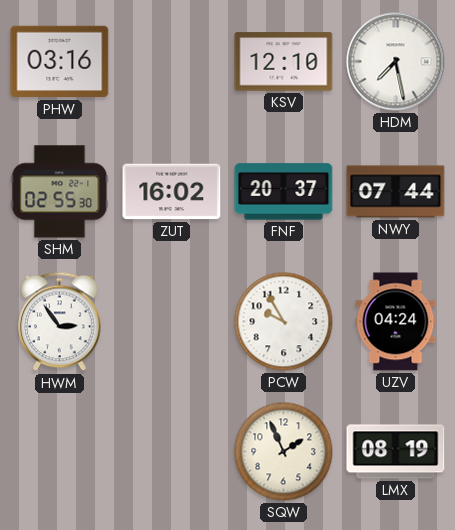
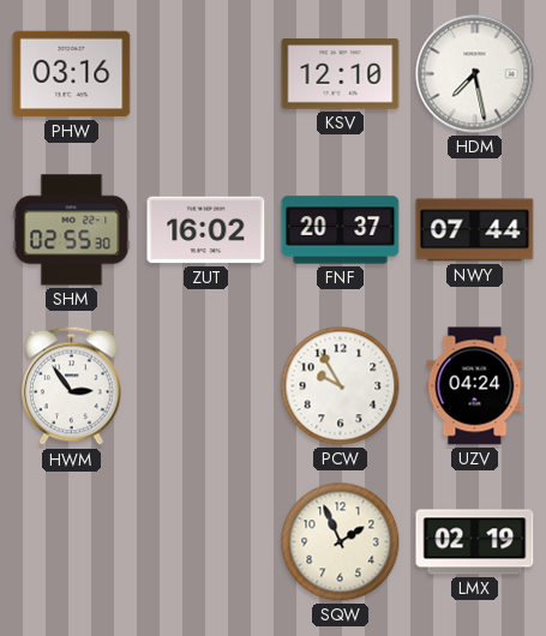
LMX: 08:19 -> 02:19
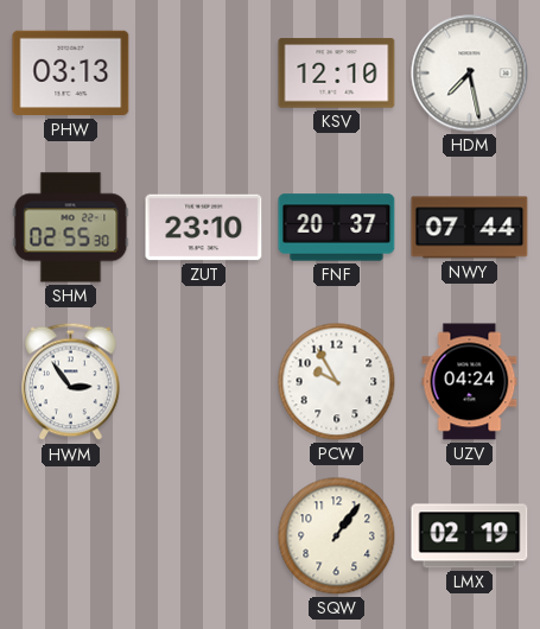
PHW: 03:16 -> 03:13
ZUT: 16:02 -> 23:10
SQW: 1:56 -> 1:06
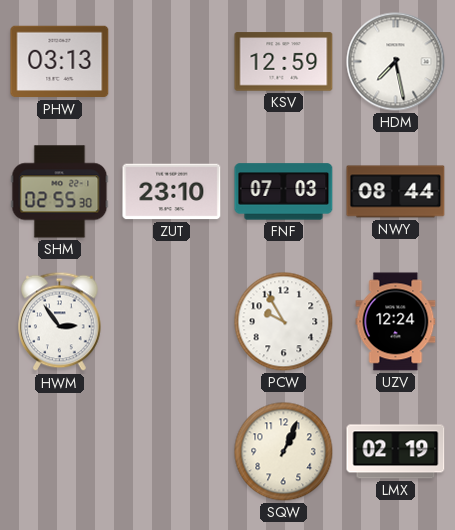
KSV: 12:10 -> 12:59
FNF: 20:37 -> 07:03
NWY: 07:44 -> 08:44
UZV: 04:24 -> 12:24
SQW: 1:06 -> 1:04
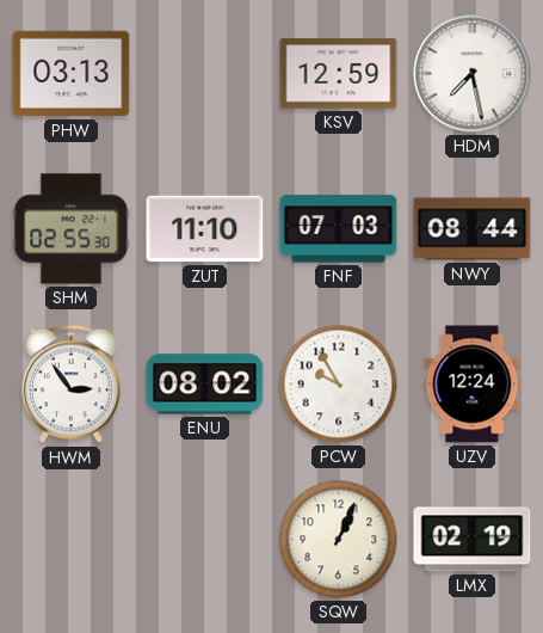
ZUT: 23:10 -> 11:10
ENU: none -> 08:02
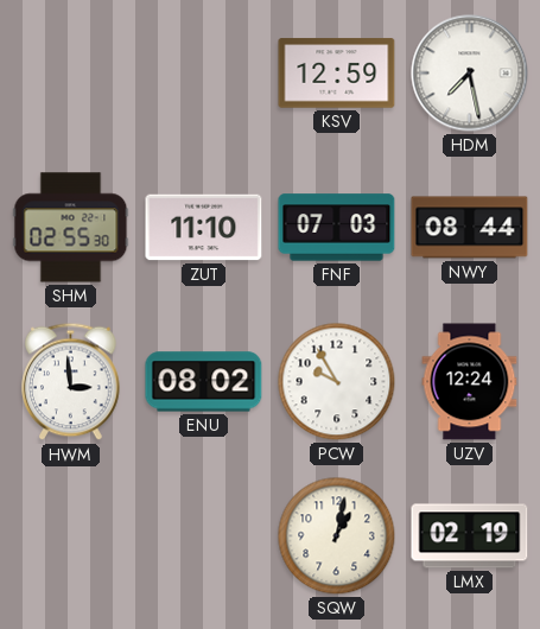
PHW: 03:13 -> none
HWM: 2:54 -> 2:59
SQW: 1:04 -> 1:02
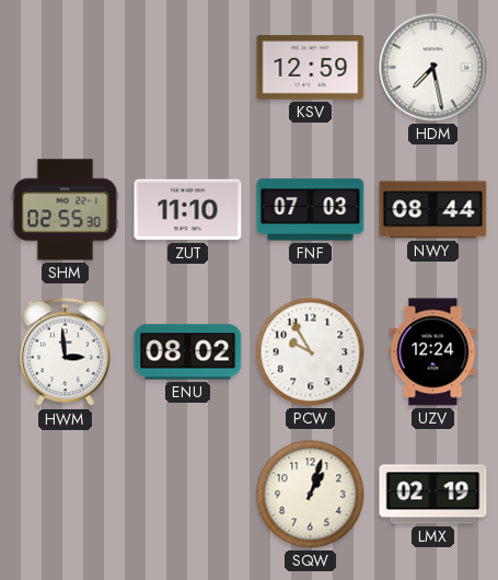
SQW: 1:02 -> 1:03
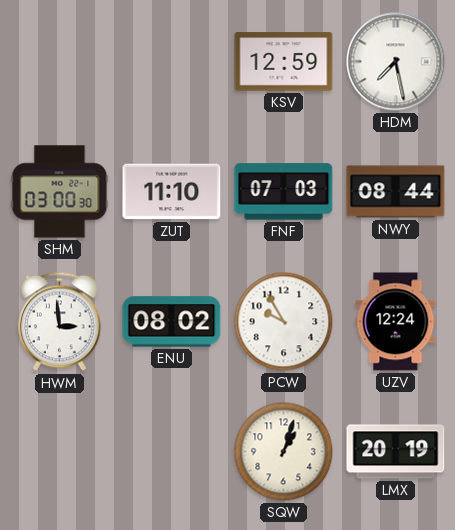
SHM: 02:55 -> 03:00
LMX: 02:19 -> 20:19
